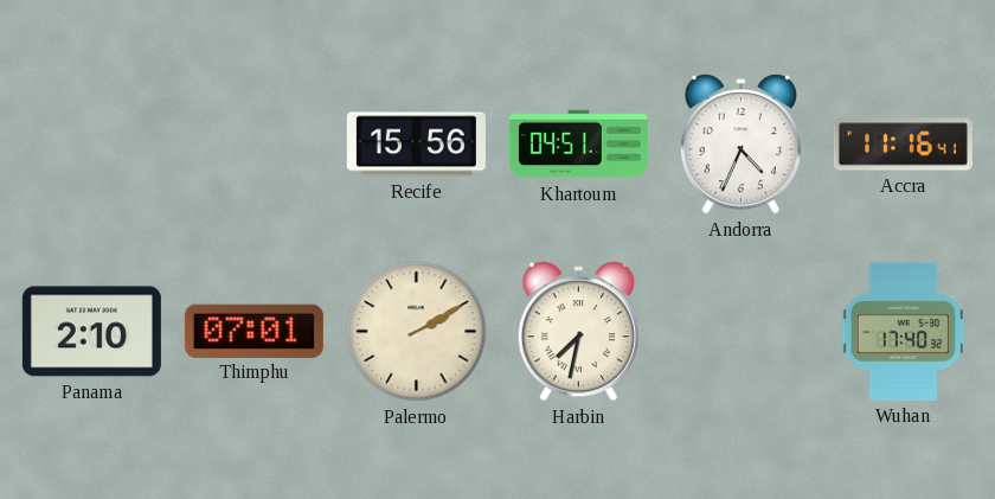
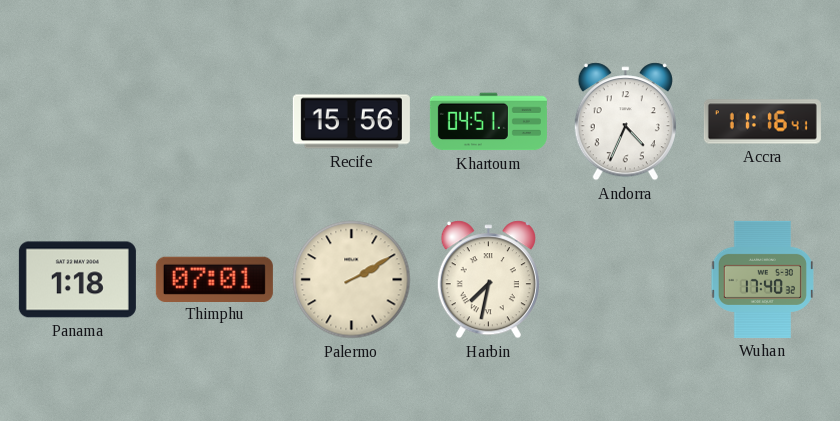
Panama: 2:10 -> 1:18
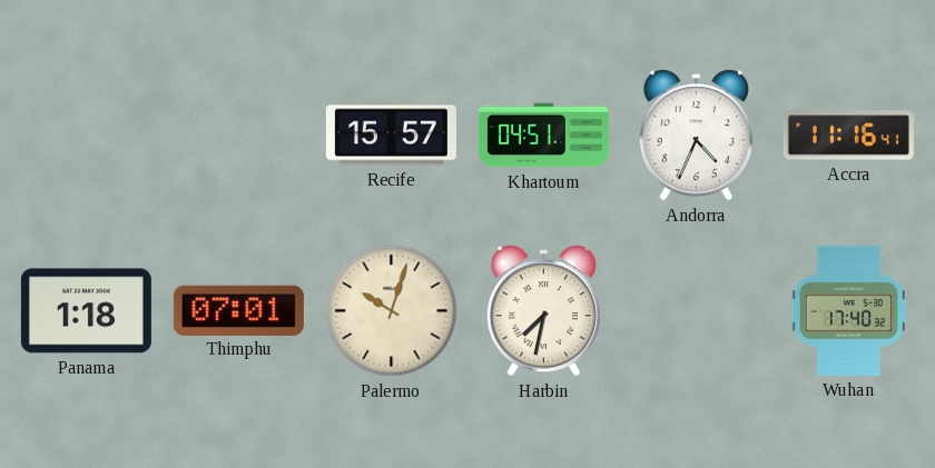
Recife: 15:56 -> 15:57
Palermo: 2:10 -> 10:03
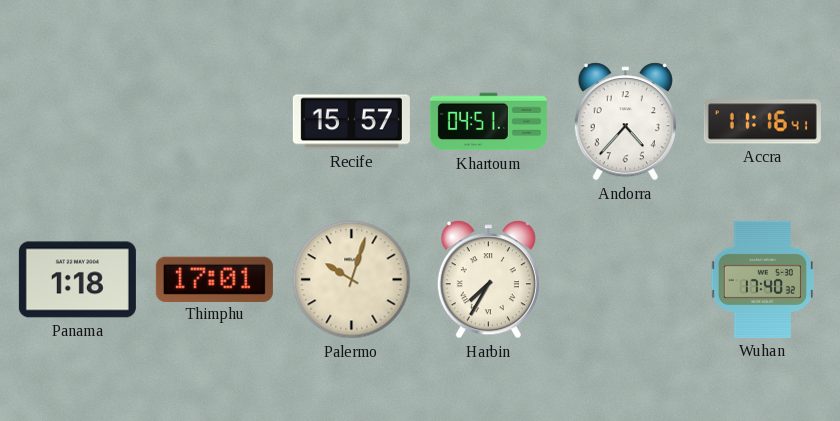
Andorra: 4:34 -> 4:37
Thimphu: 07:01 -> 17:01
Harbin: 7:32 -> 7:35
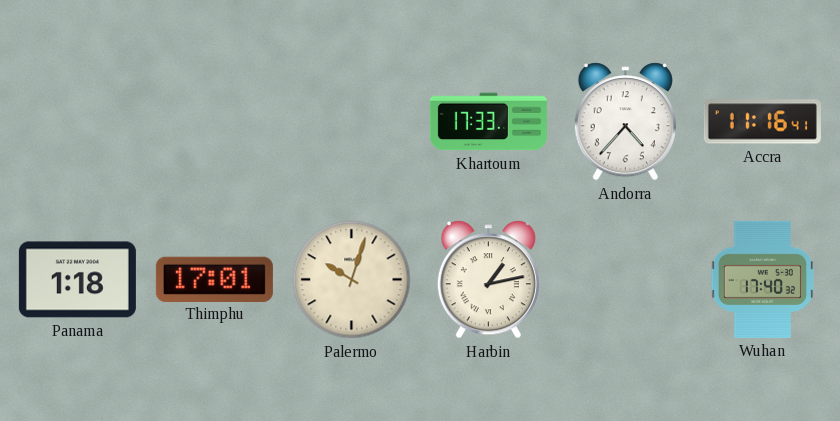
Recife: 15:57 -> none
Khartoum: 04:51 -> 17:33
Harbin: 7:35 -> 1:13
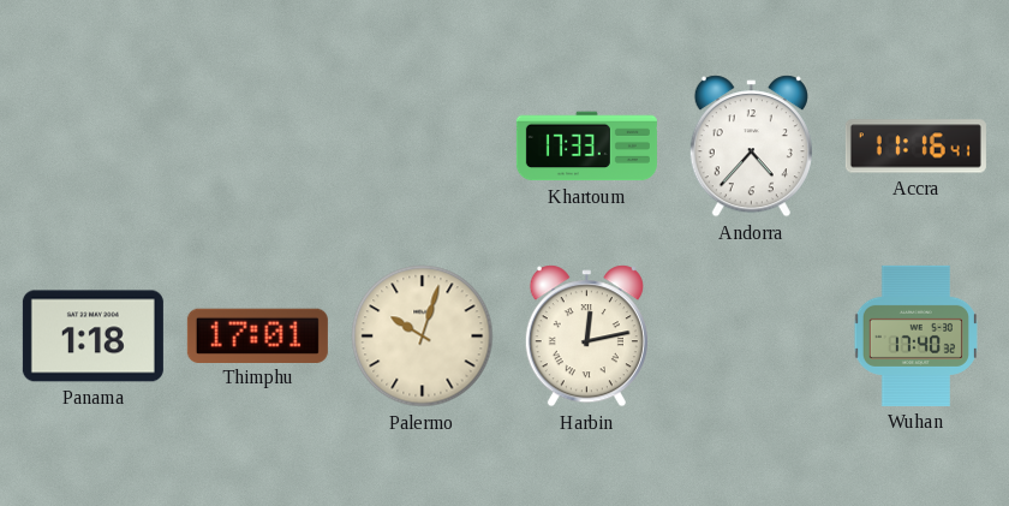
Harbin: 1:13 -> 12:13
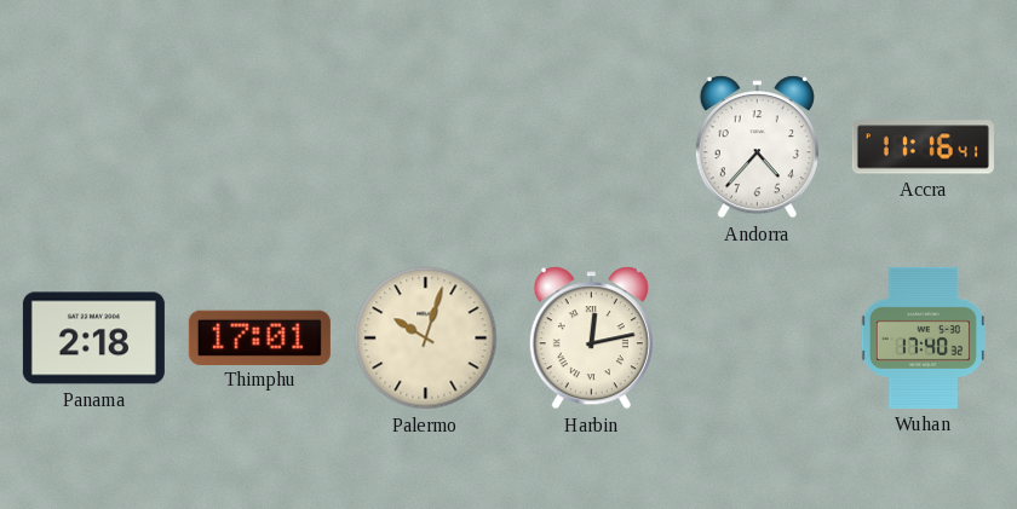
Khartoum: 17:33 -> none
Panama: 1:18 -> 2:18
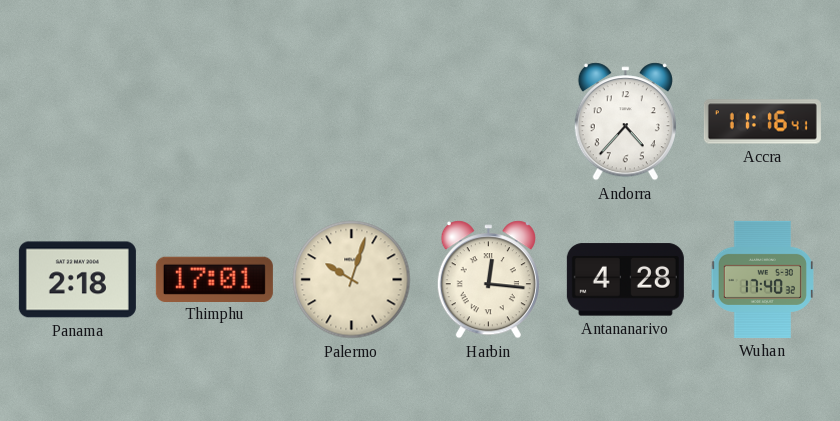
Harbin: 12:13 -> 12:16
Antananarivo: none -> 4:28
